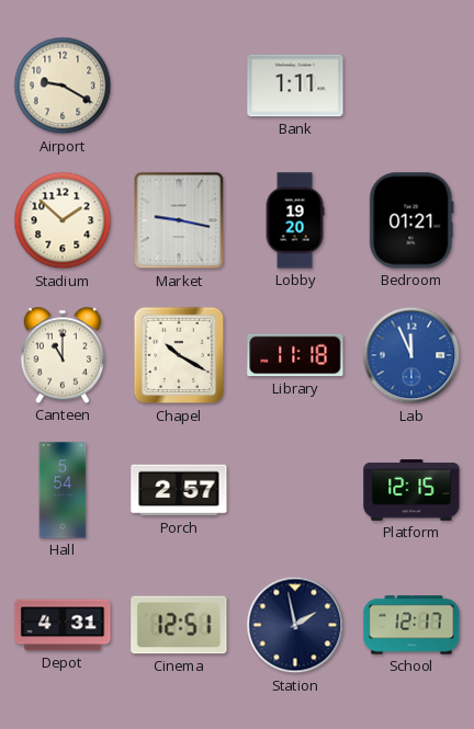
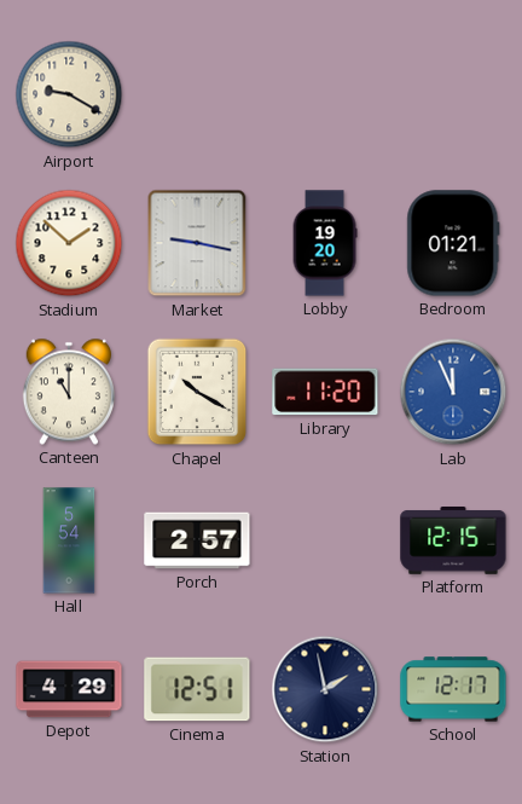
Bank: 1:11 -> none
Library: 11:18 -> 11:20
Depot: 4:31 -> 4:29
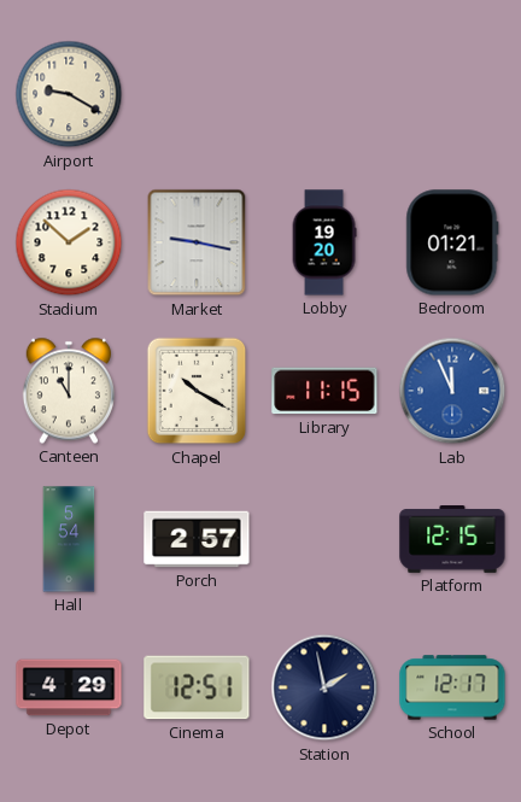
Library: 11:20 -> 11:15
